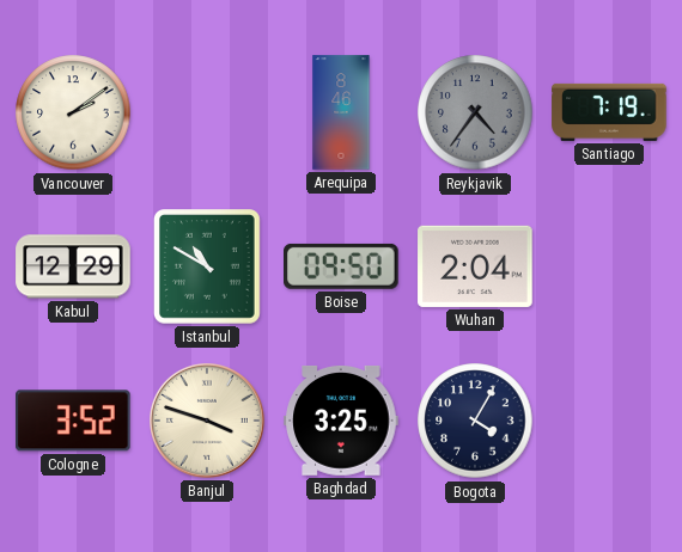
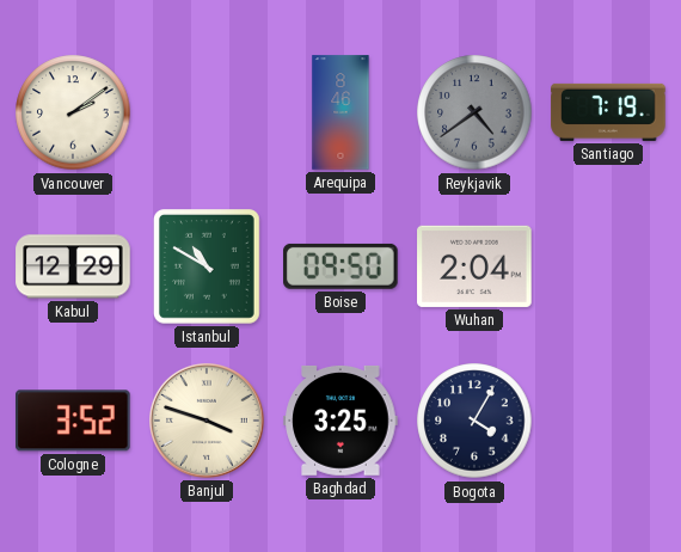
Reykjavik: 4:36 -> 4:39
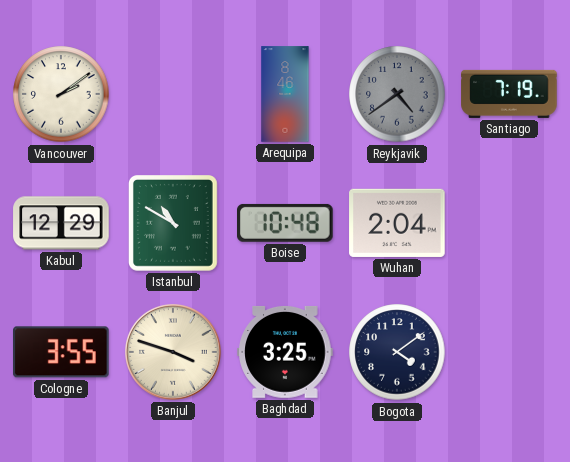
Boise: 09:50 -> 10:48
Cologne: 3:52 -> 3:55
Bogota: 4:05 -> 4:09
